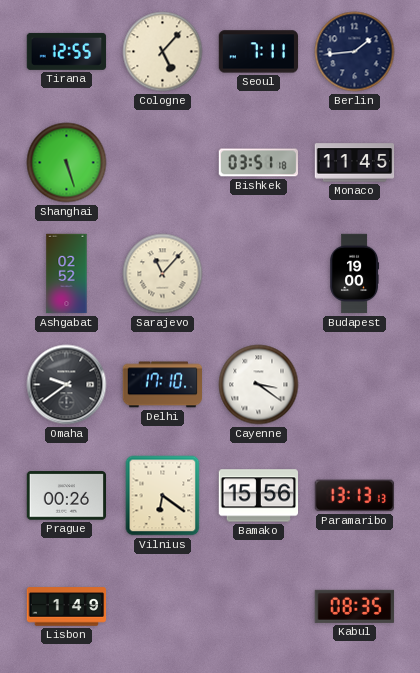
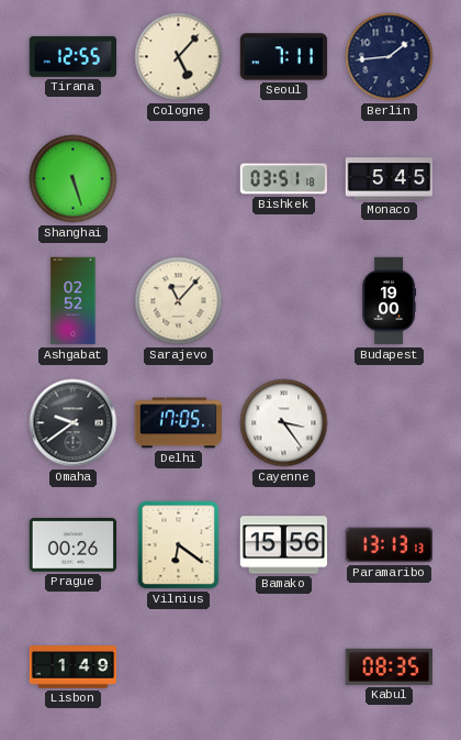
Monaco: 11:45 -> 5:45
Delhi: 17:10 -> 17:05
Cayenne: 3:21 -> 3:24
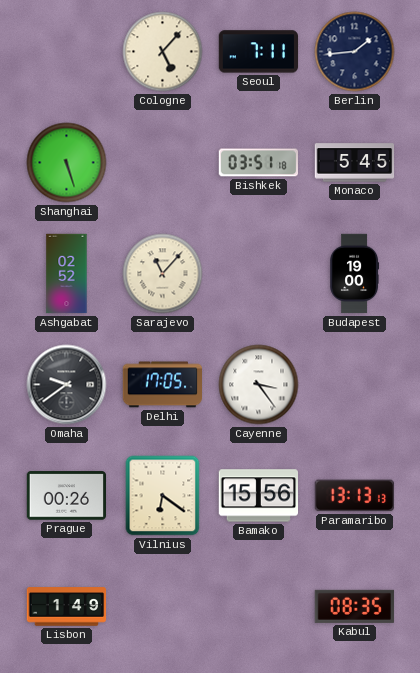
Tirana: 12:55 -> none
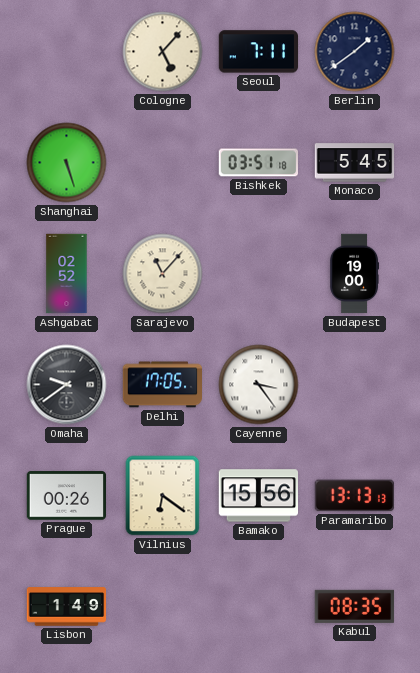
Berlin: 1:44 -> 1:39
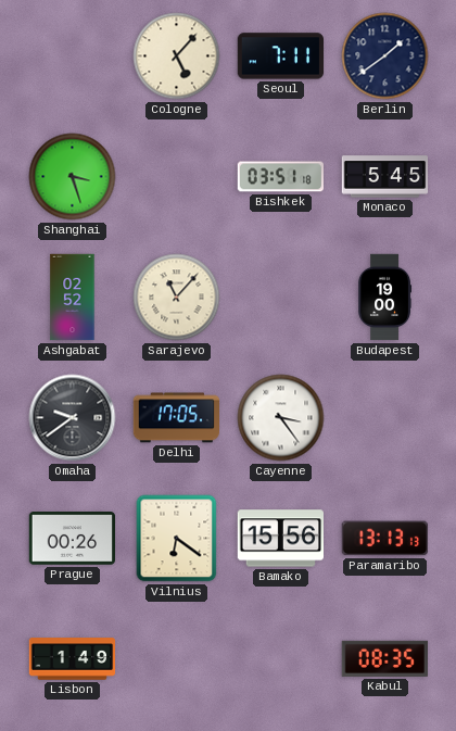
Shanghai: 5:27 -> 3:27
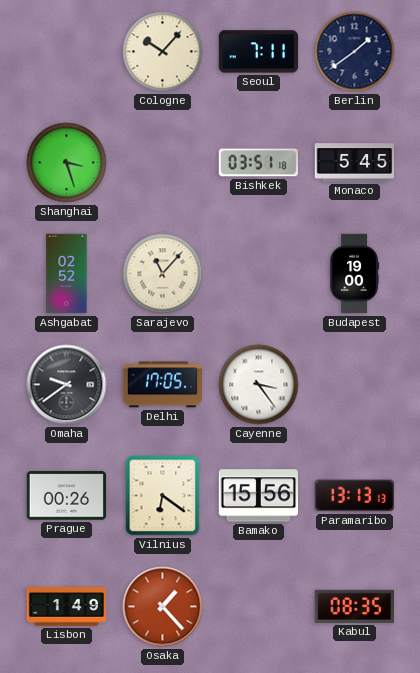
Cologne: 5:07 -> 10:07
Osaka: none -> 1:23
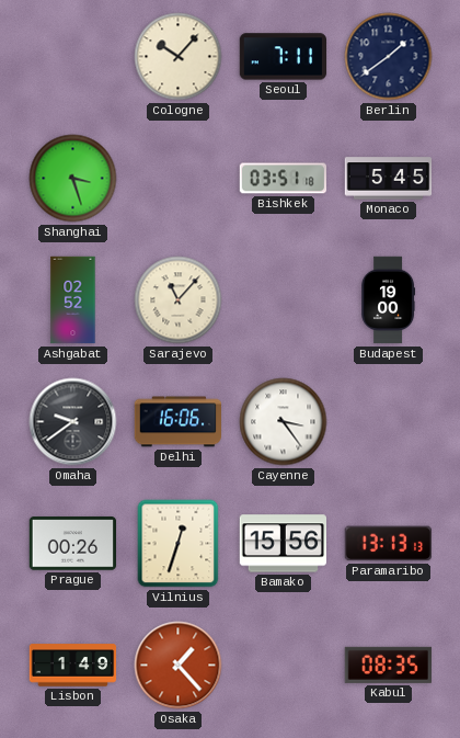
Delhi: 17:05 -> 16:06
Vilnius: 6:21 -> 12:33
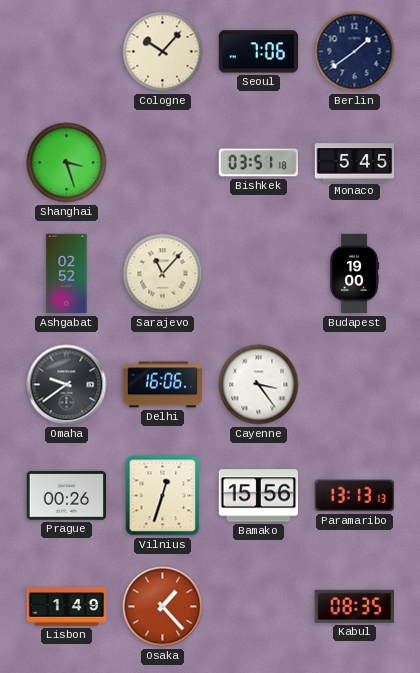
Seoul: 7:11 -> 7:06
